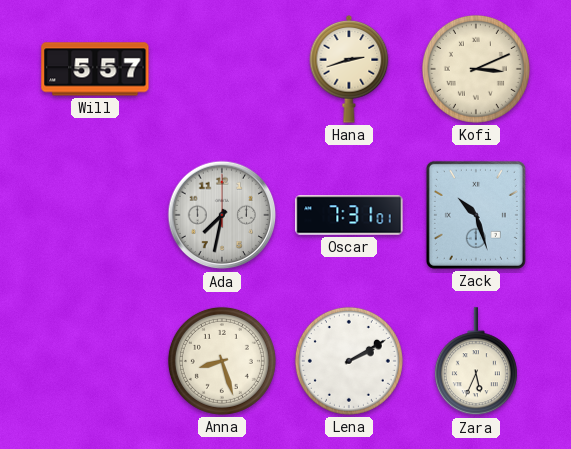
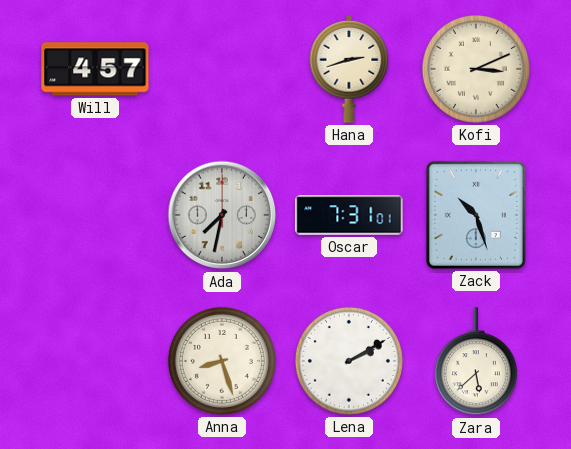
Will: 5:57 -> 4:57
Zara: 5:34 -> 5:38
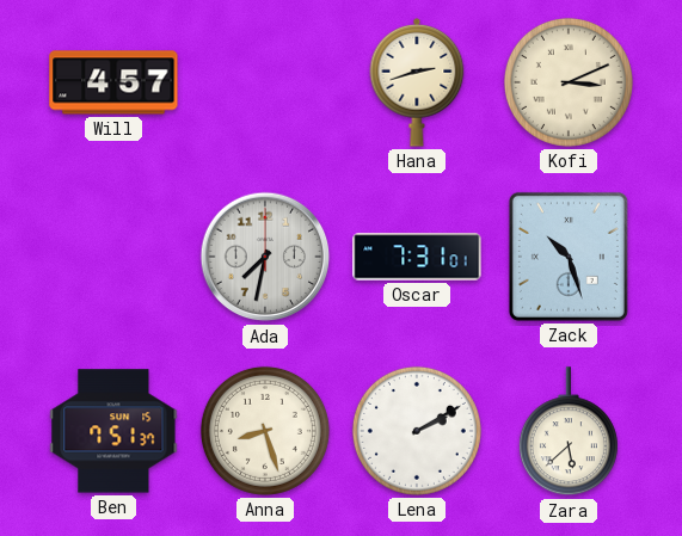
Ben: none -> 7:51
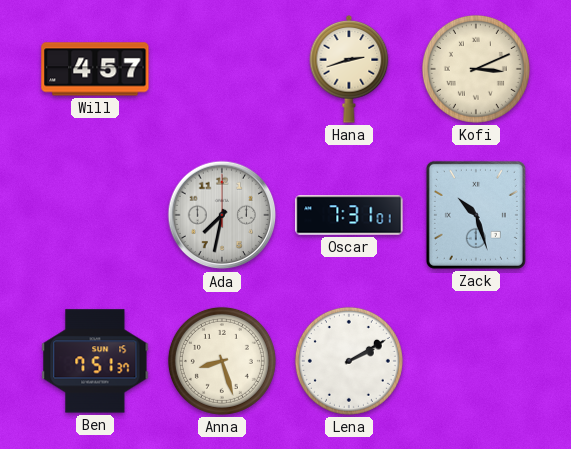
Zara: 5:38 -> none
